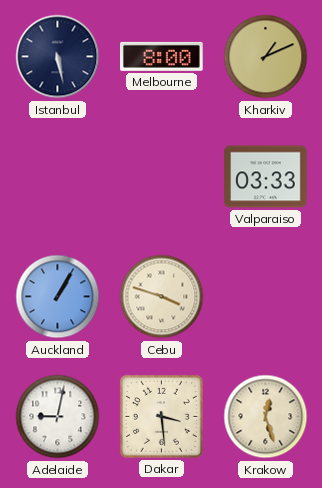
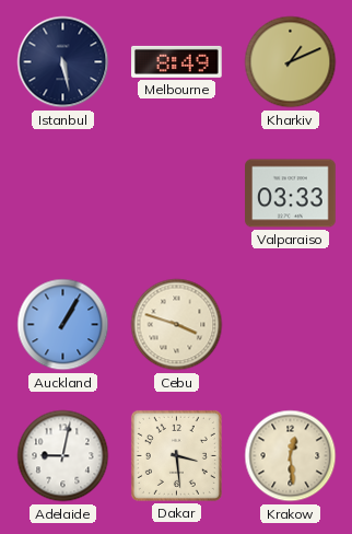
Melbourne: 8:00 -> 8:49
Krakow: 12:27 -> 12:29
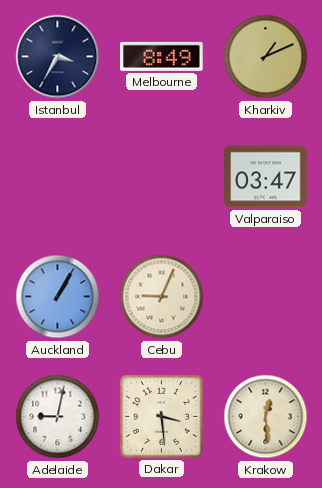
Istanbul: 5:28 -> 3:35
Valparaiso: 03:33 -> 03:47
Cebu: 3:48 -> 9:04
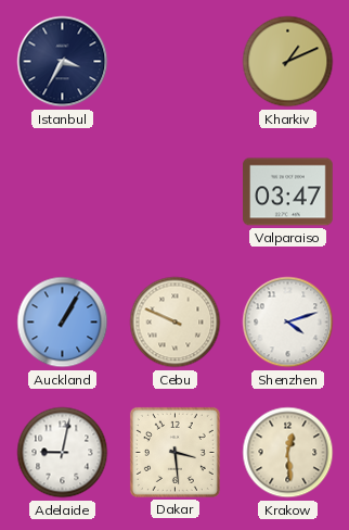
Melbourne: 8:49 -> none
Cebu: 9:04 -> 9:49
Shenzhen: none -> 4:12
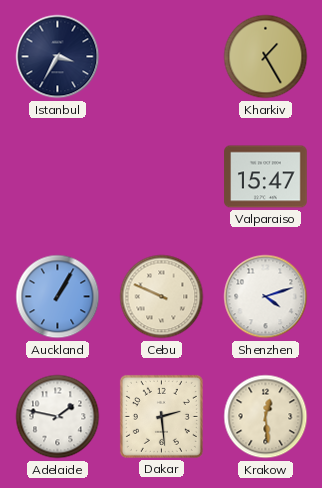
Kharkiv: 1:11 -> 1:25
Valparaiso: 03:47 -> 15:47
Adelaide: 9:02 -> 1:47
Dakar: 3:29 -> 2:29
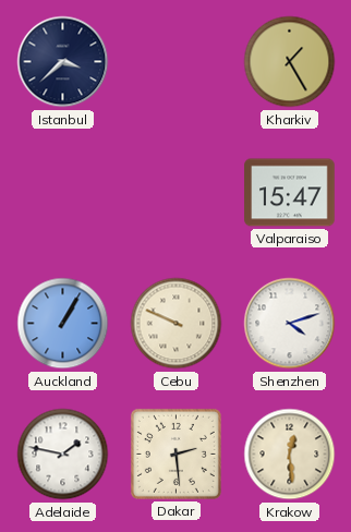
Istanbul: 3:35 -> 3:38
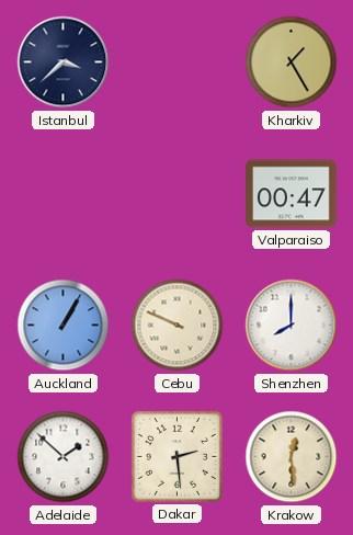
Valparaiso: 15:47 -> 00:47
Shenzhen: 4:12 -> 8:00
Adelaide: 1:47 -> 1:52
